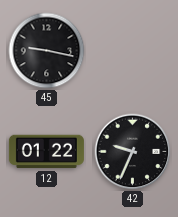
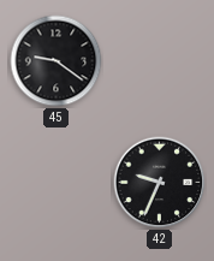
45: 9:17 -> 9:21
12: 01:22 -> none
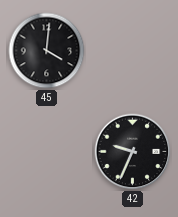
45: 9:21 -> 4:01
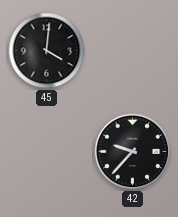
42: 9:34 -> 9:37
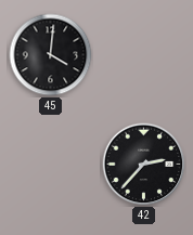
42: 9:37 -> 2:37
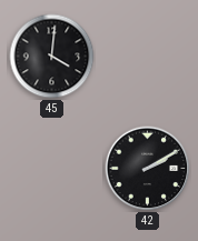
42: 2:37 -> 2:10
